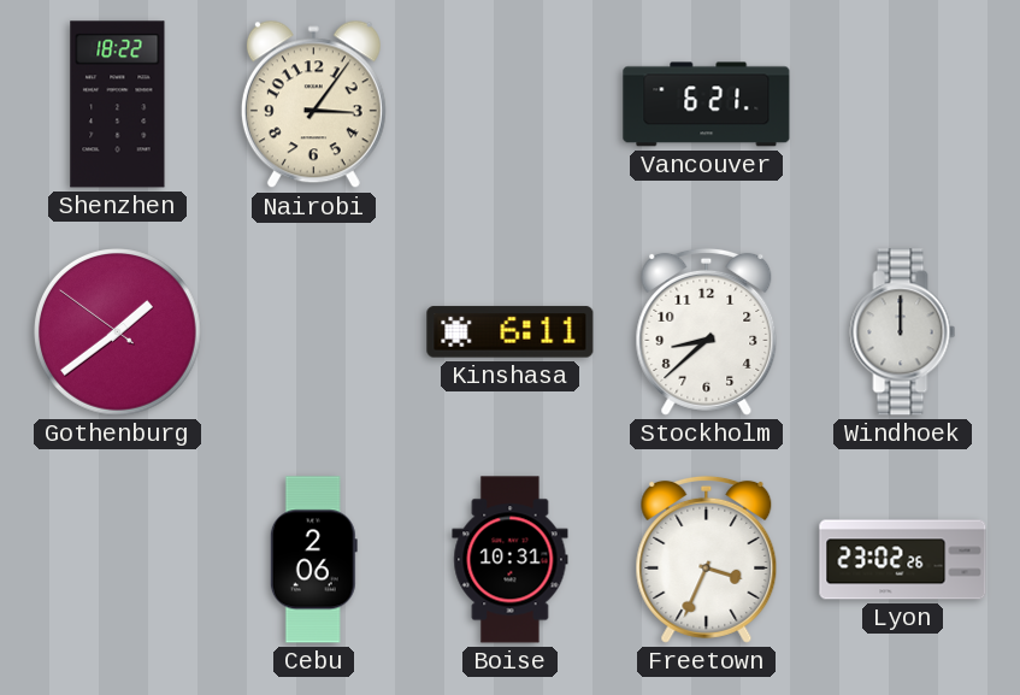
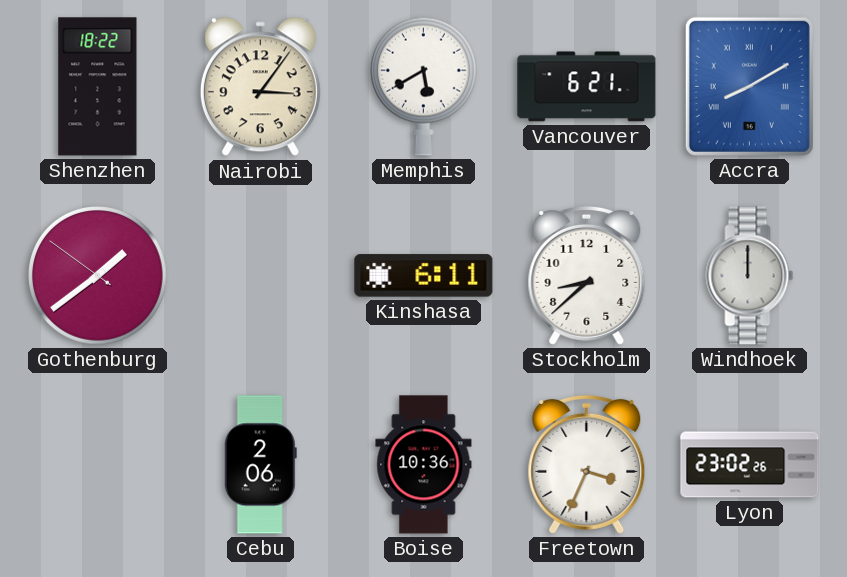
Memphis: none -> 5:40
Accra: none -> 8:10
Boise: 10:31 -> 10:36
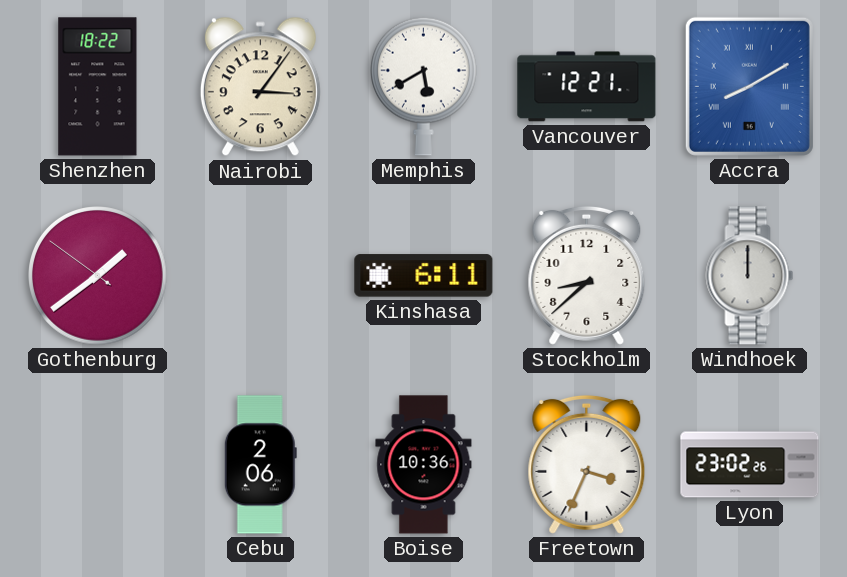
Vancouver: 6:21 -> 12:21
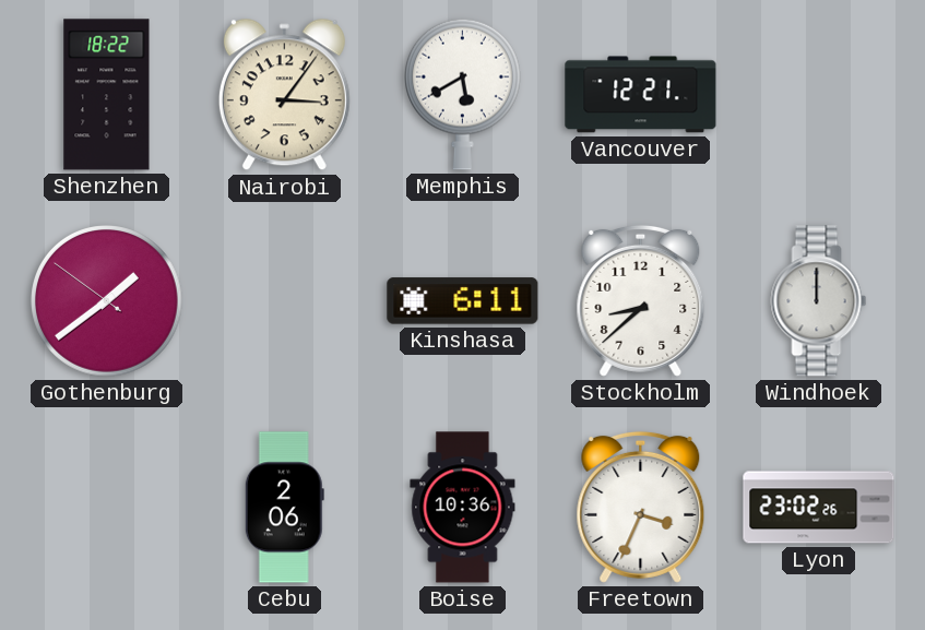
Accra: 8:10 -> none
